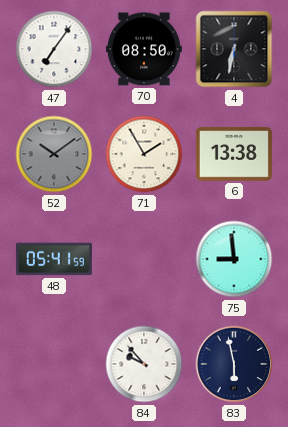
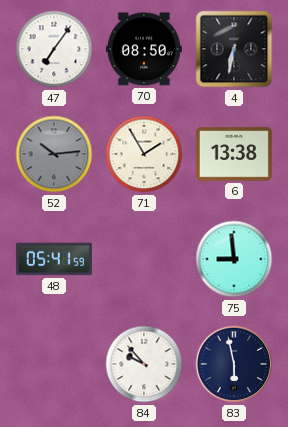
52: 10:09 -> 10:14
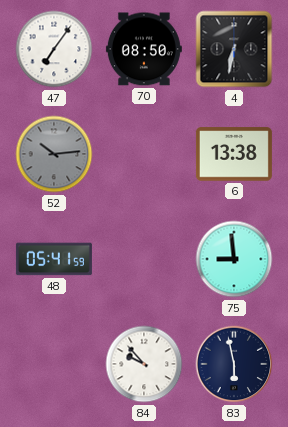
71: 1:55 -> none
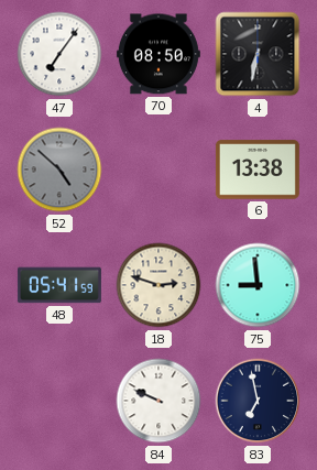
52: 10:14 -> 4:52
18: none -> 2:48
84: 9:53 -> 9:49
83: 5:58 -> 6:58
